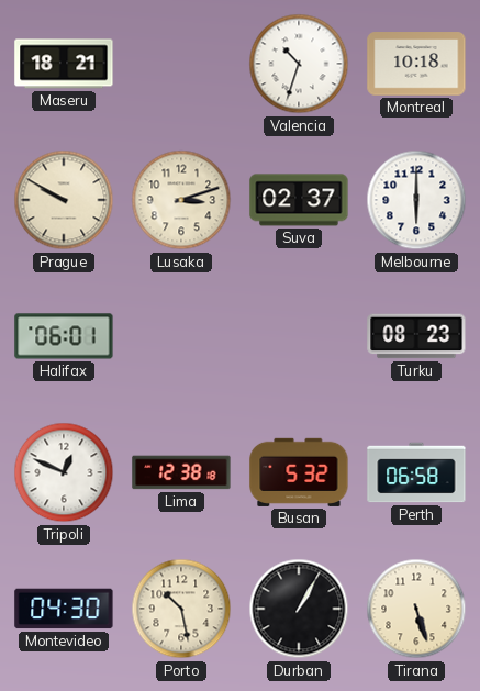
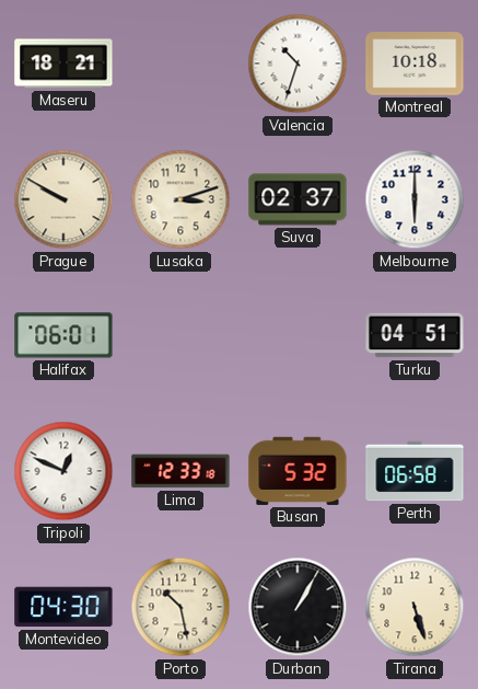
Turku: 08:23 -> 04:51
Lima: 12:38 -> 12:33
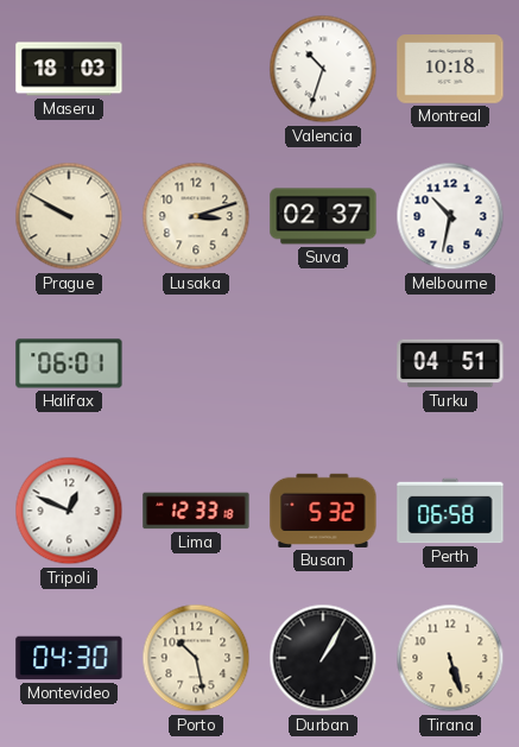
Maseru: 18:21 -> 18:03
Melbourne: 6:00 -> 10:32
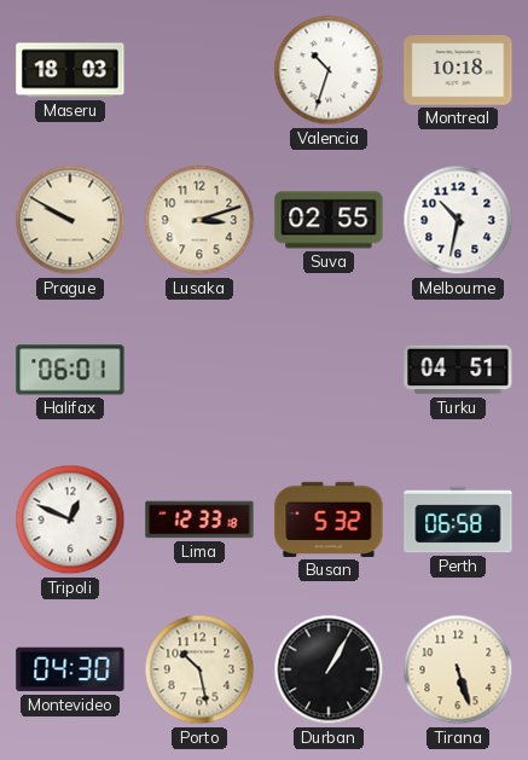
Suva: 02:37 -> 02:55
